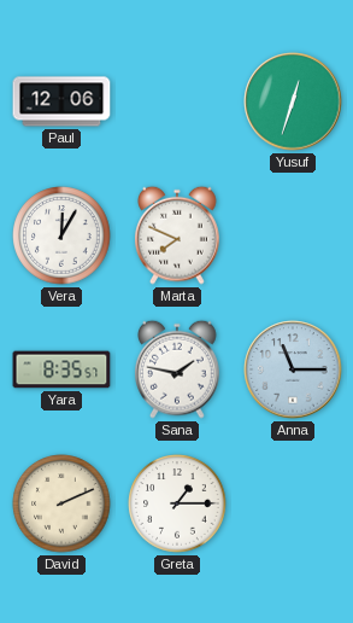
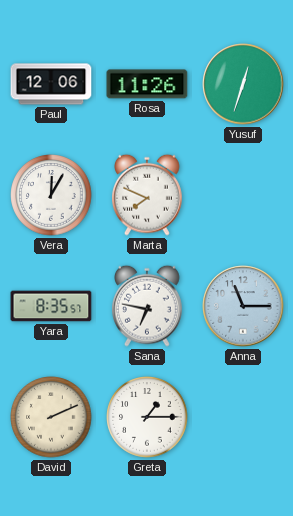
Rosa: none -> 11:26
Sana: 1:47 -> 6:47
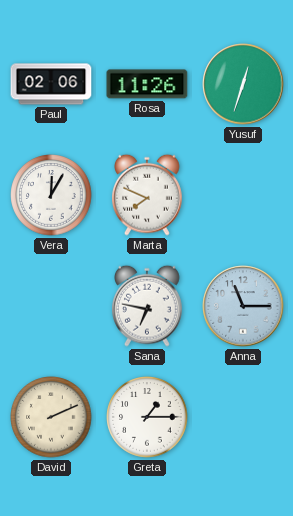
Paul: 12:06 -> 02:06
Yara: 8:35 -> none
